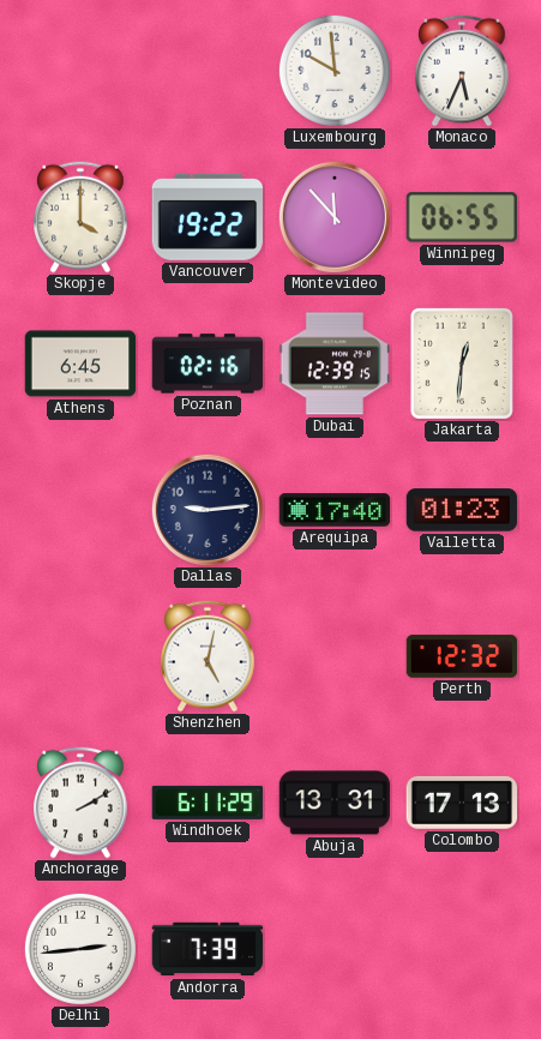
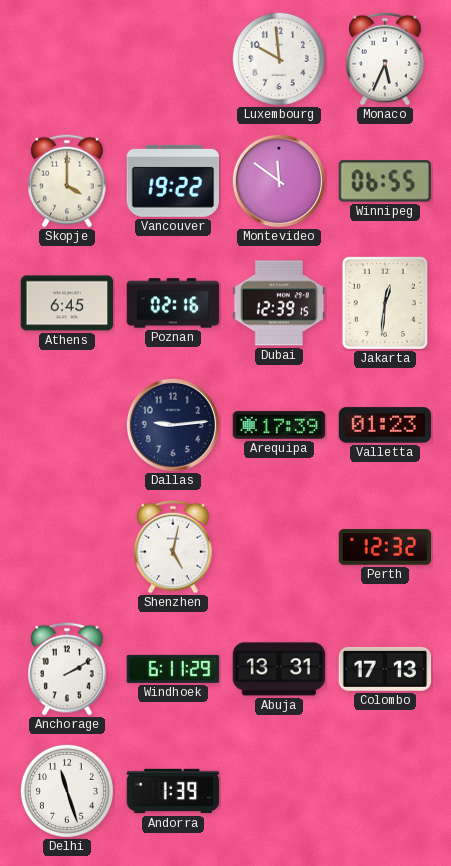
Montevideo: 11:53 -> 11:51
Arequipa: 17:40 -> 17:39
Delhi: 2:44 -> 11:27
Andorra: 7:39 -> 1:39
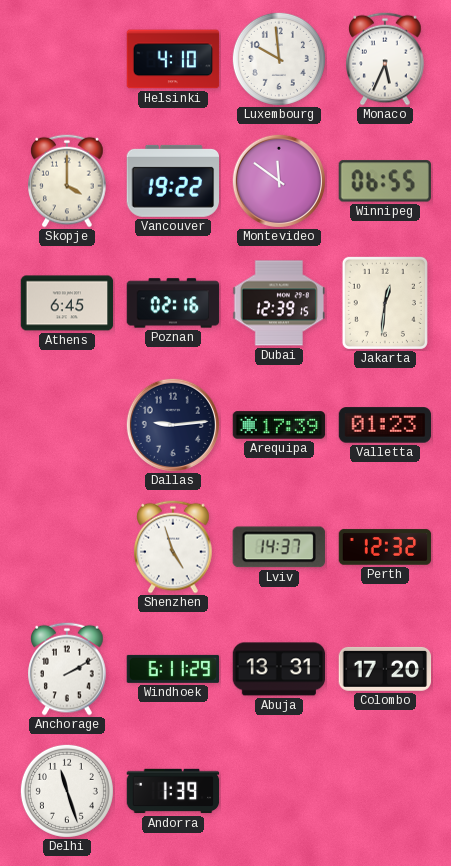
Helsinki: none -> 4:10
Shenzhen: 5:02 -> 4:57
Lviv: none -> 14:37
Colombo: 17:13 -> 17:20
